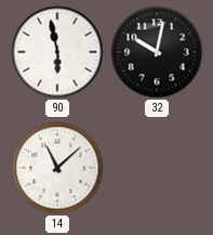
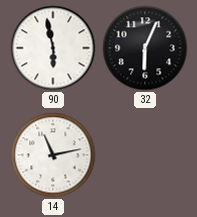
32: 10:02 -> 6:04
14: 11:08 -> 11:13
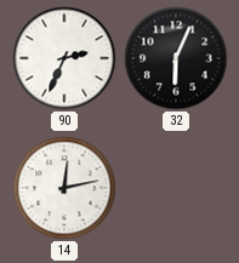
90: 5:58 -> 2:34
14: 11:13 -> 12:13
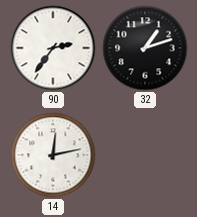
90: 2:34 -> 2:36
32: 6:04 -> 1:12
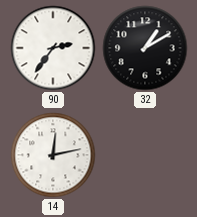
32: 1:12 -> 1:10
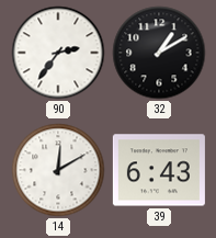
14: 12:13 -> 12:10
39: none -> 6:43
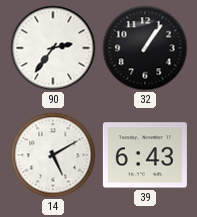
32: 1:10 -> 1:06
14: 12:10 -> 5:10
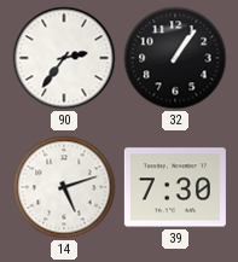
14: 5:10 -> 5:12
39: 6:43 -> 7:30
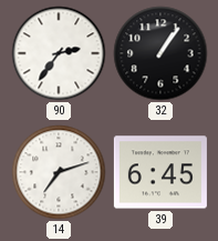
14: 5:12 -> 7:12
39: 7:30 -> 6:45
